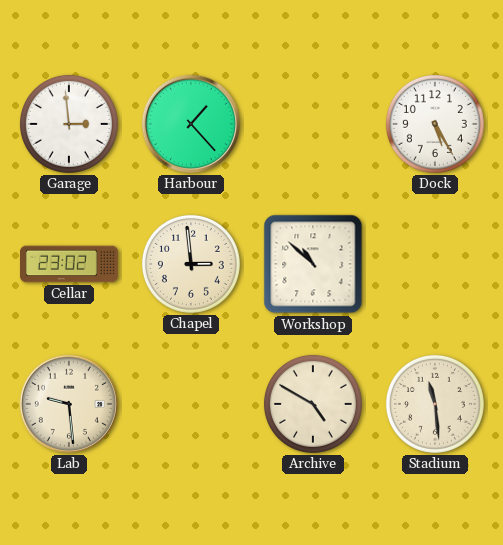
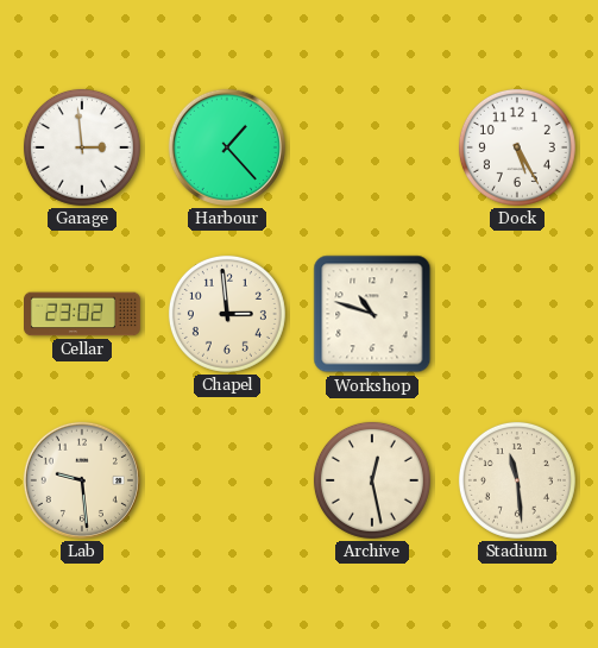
Workshop: 10:52 -> 10:48
Archive: 4:50 -> 12:28
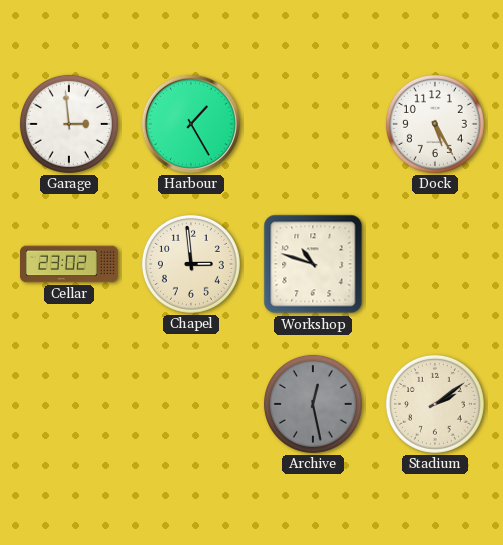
Harbour: 1:23 -> 1:25
Lab: 9:29 -> none
Archive dial: cream -> grey
Stadium: 11:29 -> 2:09
